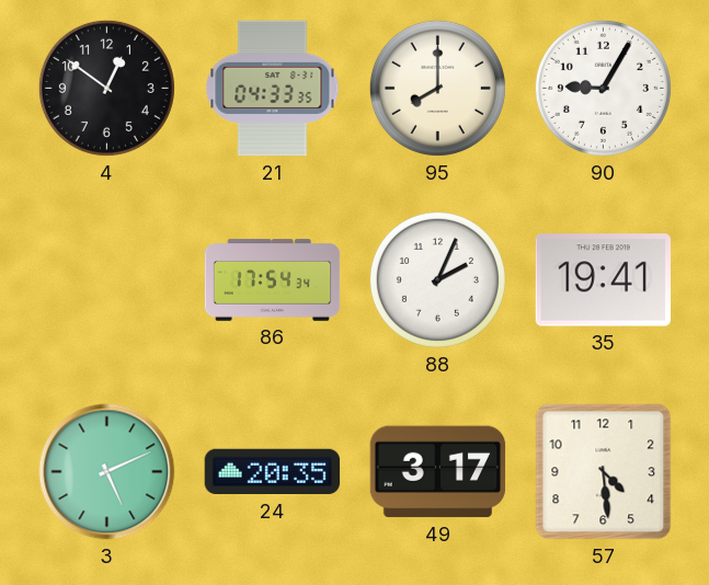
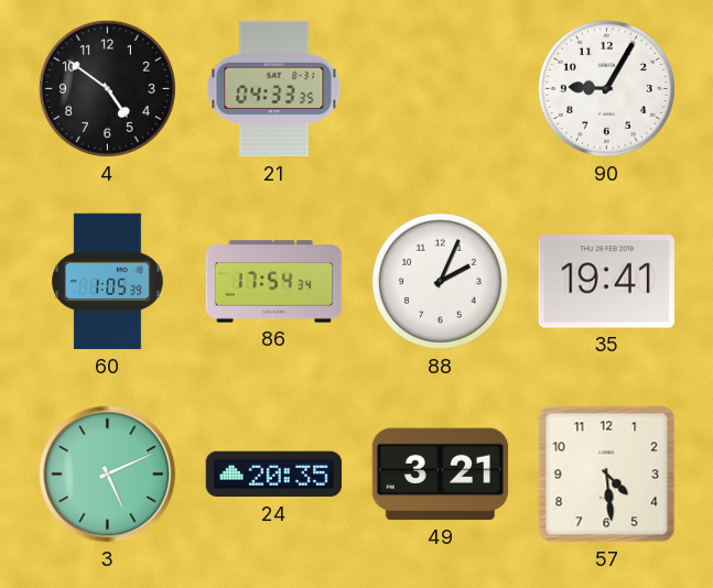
4: 12:51 -> 4:51
95: 8:00 -> none
60: none -> 1:05
49: 3:17 -> 3:21
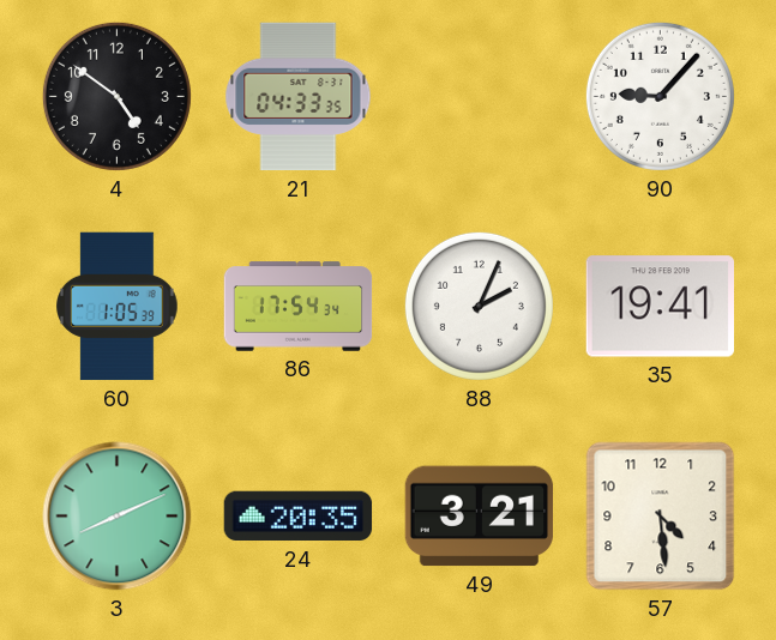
90: 9:05 -> 9:07
3: 5:11 -> 8:11
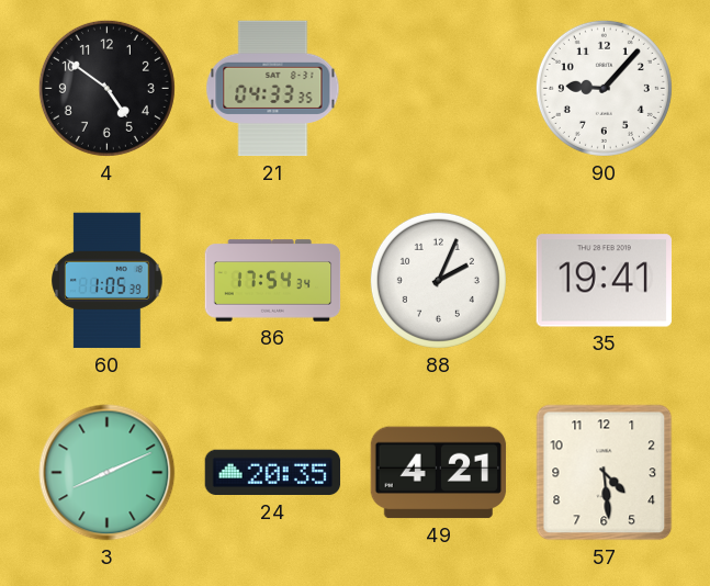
49: 3:21 -> 4:21
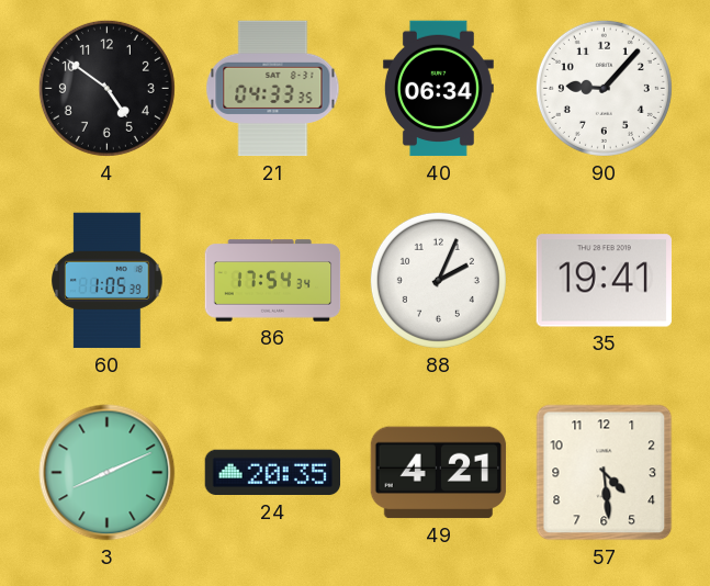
40: none -> 06:34
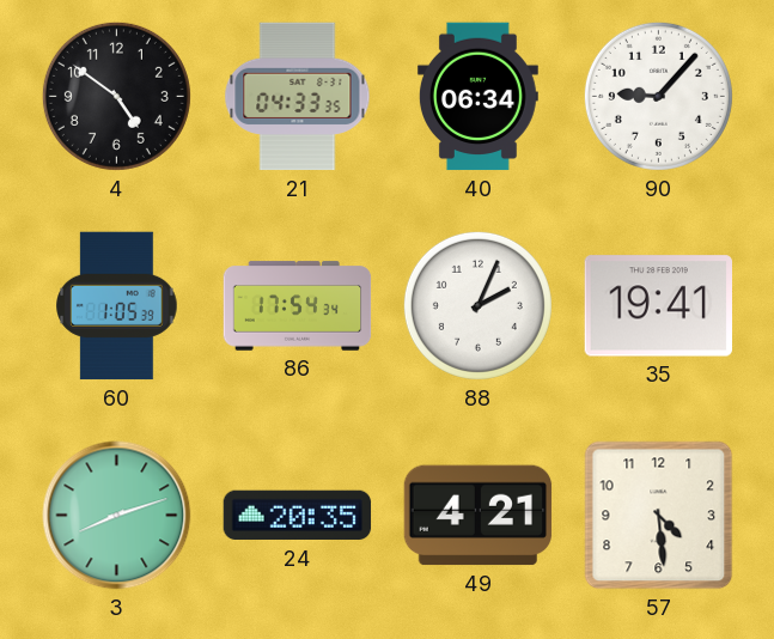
3: 8:11 -> 8:12
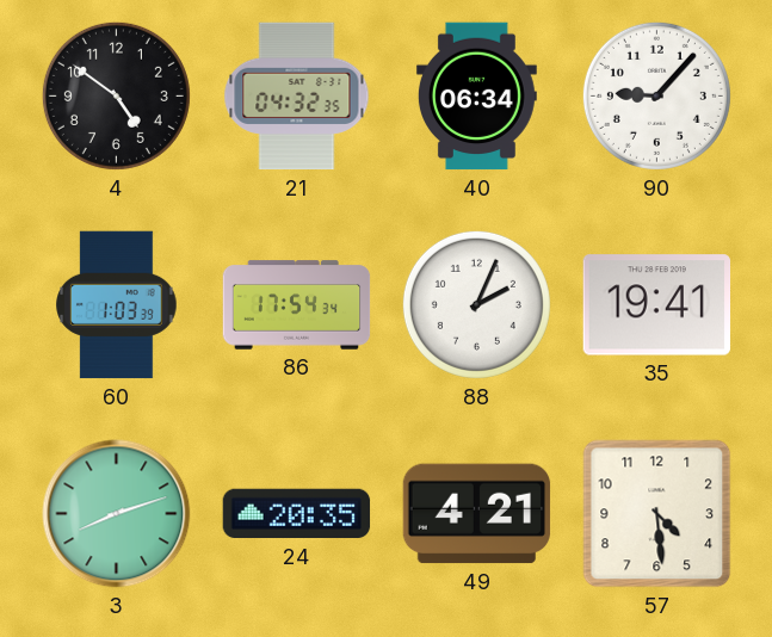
21: 04:33 -> 04:32
60: 1:05 -> 1:03
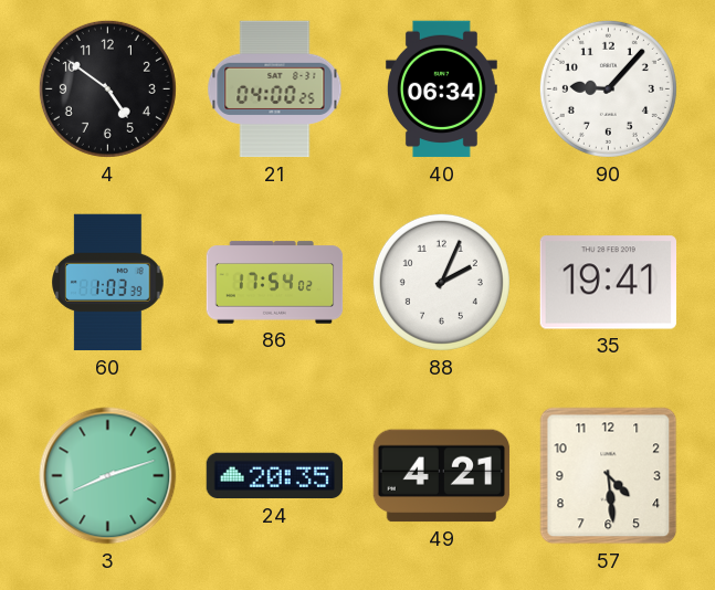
21: 04:32 -> 04:00
86: 17:54:34 -> 17:54:02
